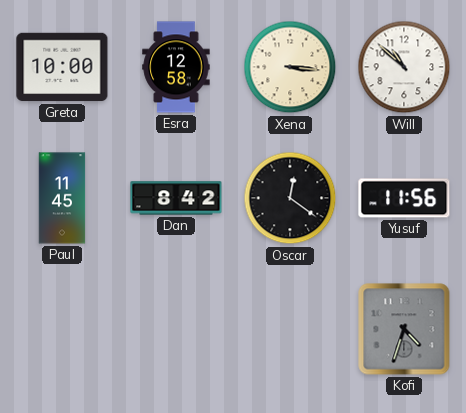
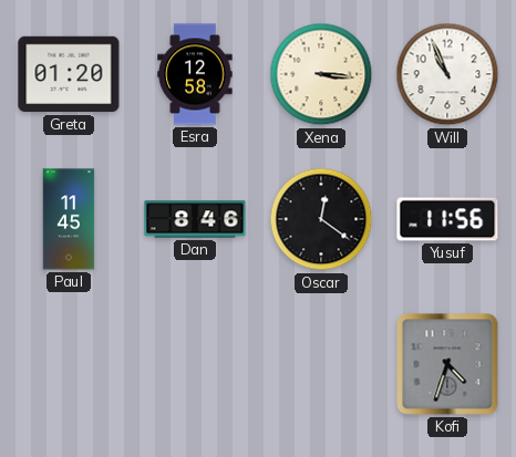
Greta: 10:00 -> 01:20
Will: 10:52 -> 10:56
Dan: 8:42 -> 8:46
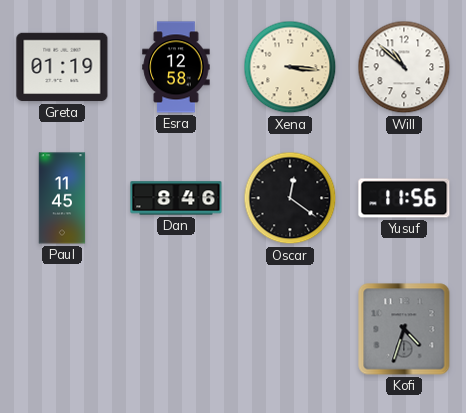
Greta: 01:20 -> 01:19
Will: 10:56 -> 10:52
